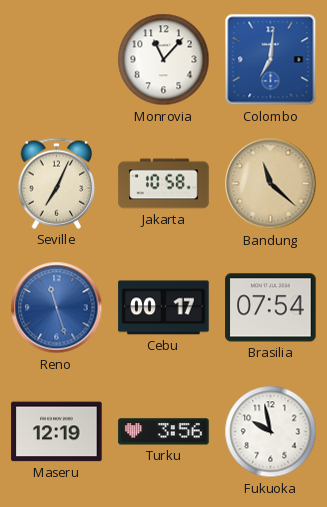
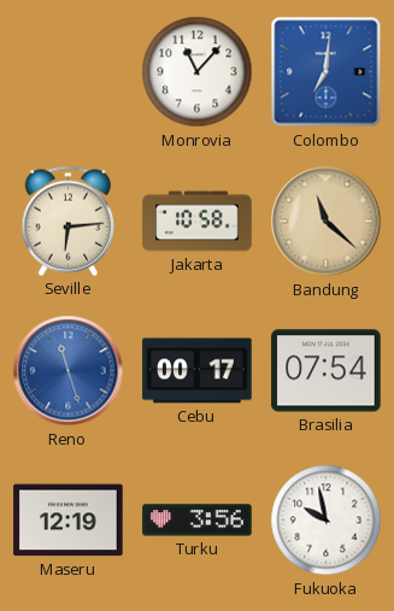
Seville: 7:04 -> 6:14
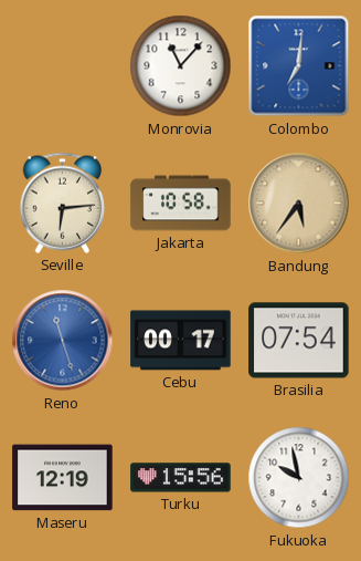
Bandung: 11:22 -> 5:36
Turku: 3:56 -> 15:56
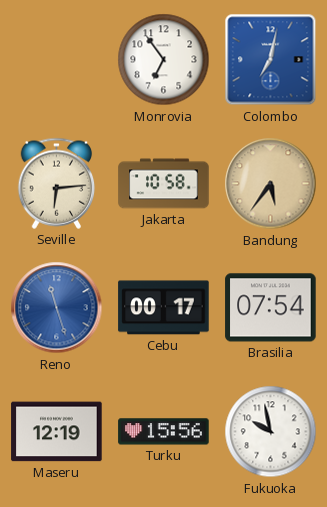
Monrovia: 11:07 -> 6:54
Colombo: 7:01 -> 7:02
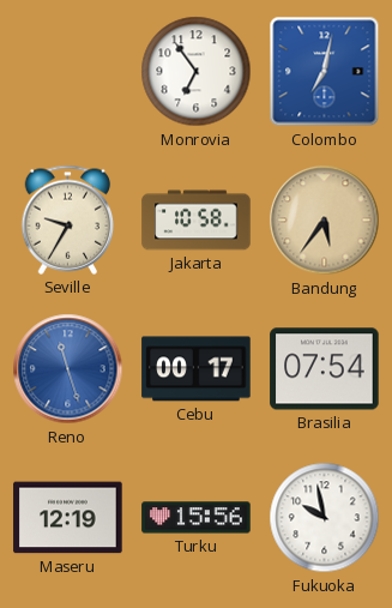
Seville: 6:14 -> 9:35
